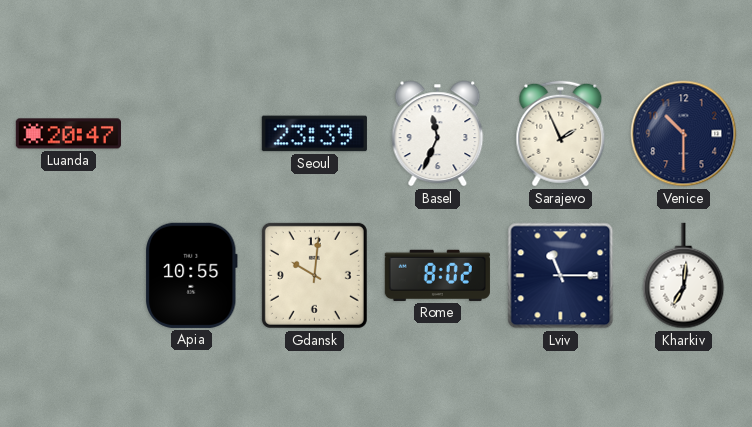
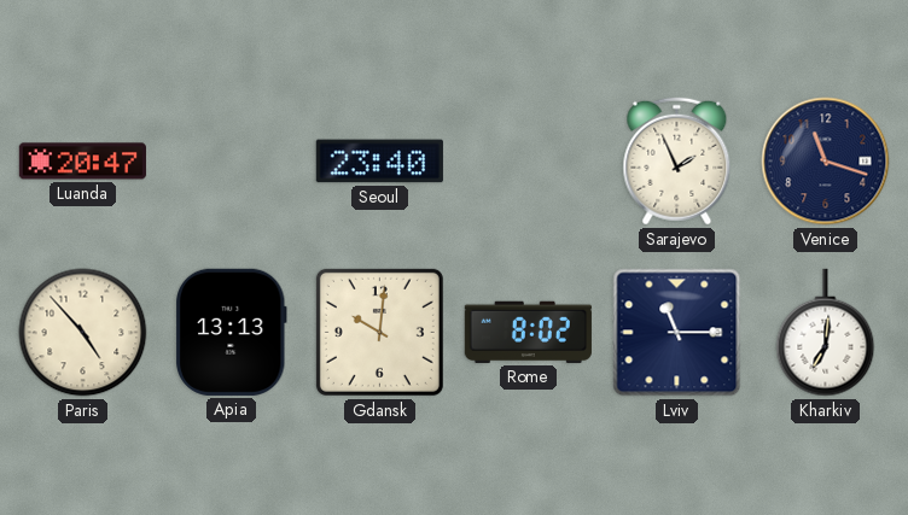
Seoul: 23:39 -> 23:40
Basel: 11:34 -> none
Venice: 10:30 -> 11:18
Paris: none -> 4:53
Apia: 10:55 -> 13:13
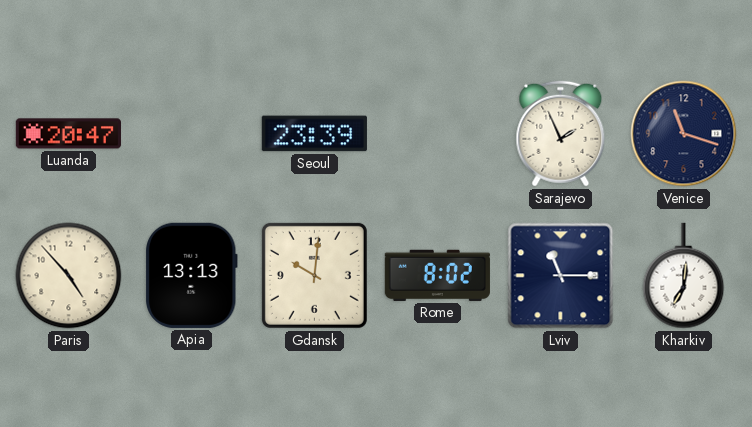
Seoul: 23:40 -> 23:39
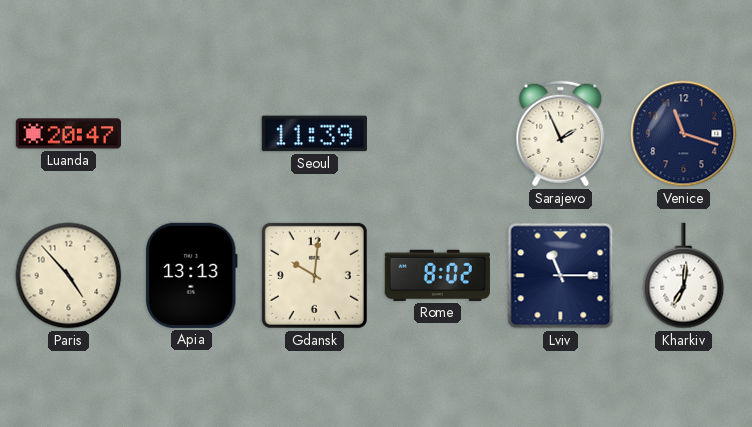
Seoul: 23:39 -> 11:39
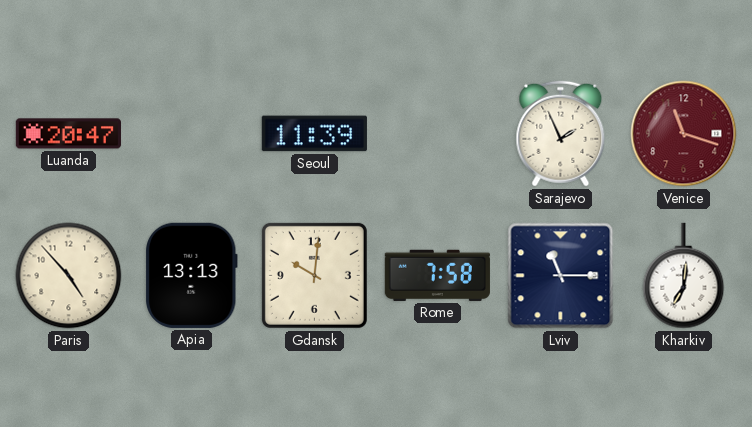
Venice dial: navy -> burgundy
Rome: 8:02 -> 7:58
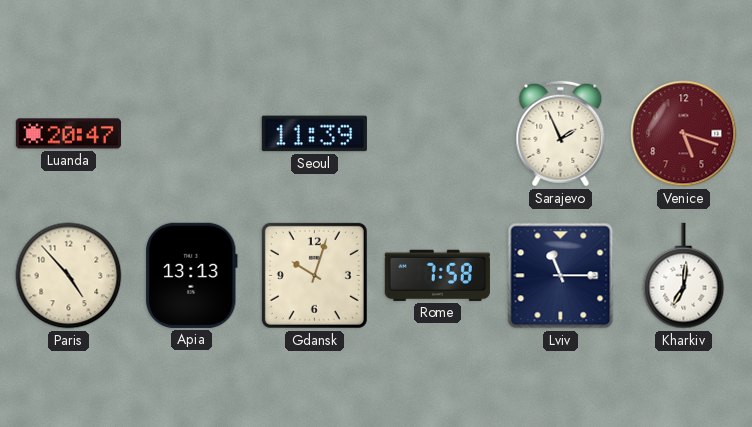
Venice: 11:18 -> 5:18
Gdansk: 10:01 -> 10:03
